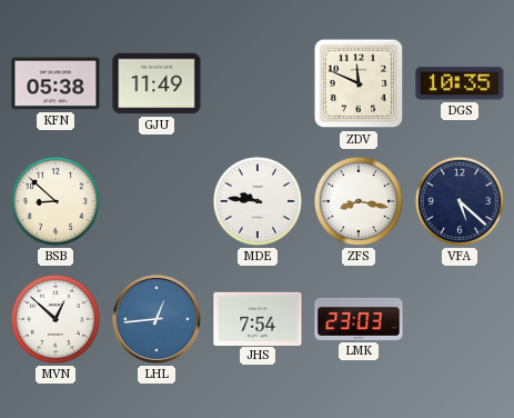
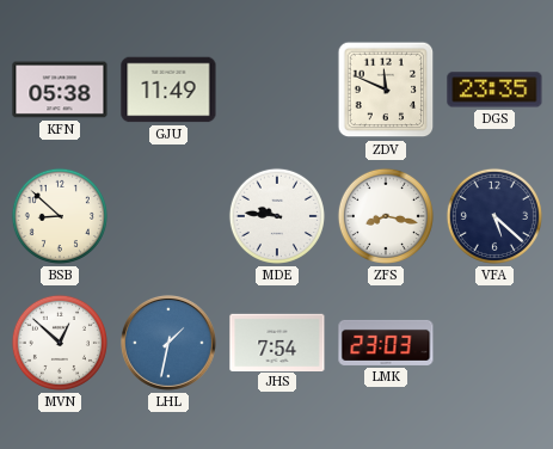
DGS: 10:35 -> 23:35
LHL: 12:44 -> 1:32
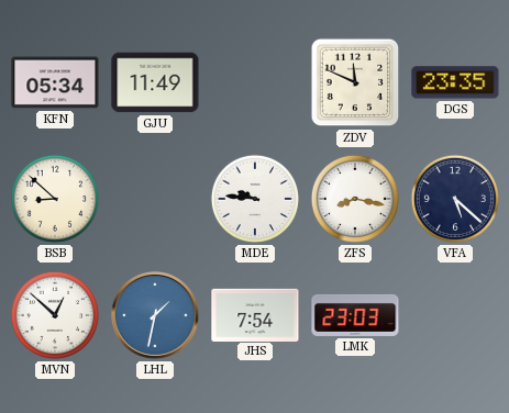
KFN: 05:38 -> 05:34
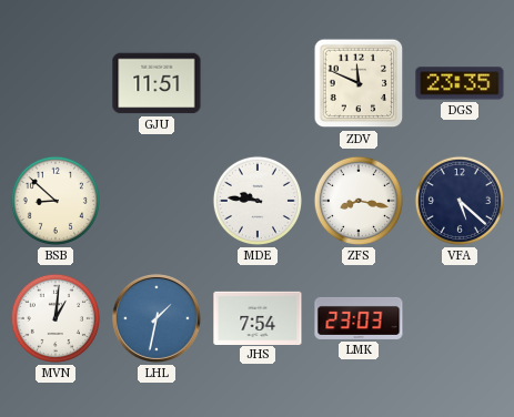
KFN: 05:34 -> none
GJU: 11:49 -> 11:51
MVN: 12:52 -> 1:01
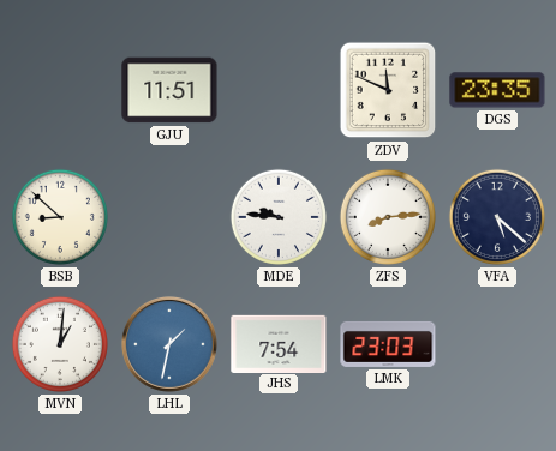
ZFS: 8:17 -> 8:14
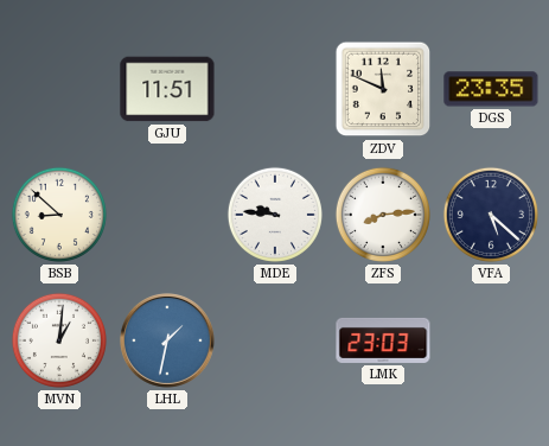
JHS: 7:54 -> none
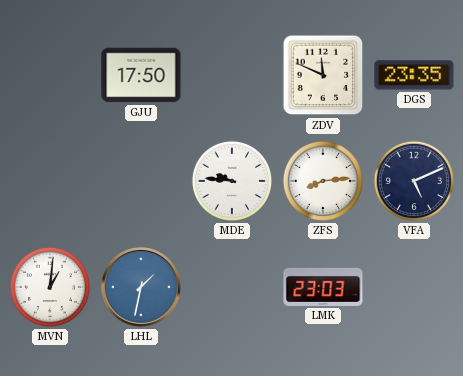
GJU: 11:51 -> 17:50
BSB: 8:52 -> none
VFA: 5:22 -> 5:11
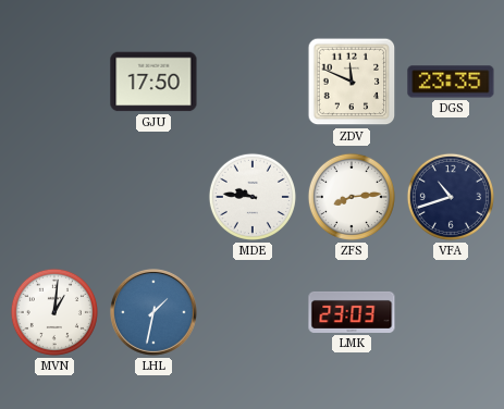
VFA: 5:11 -> 10:42
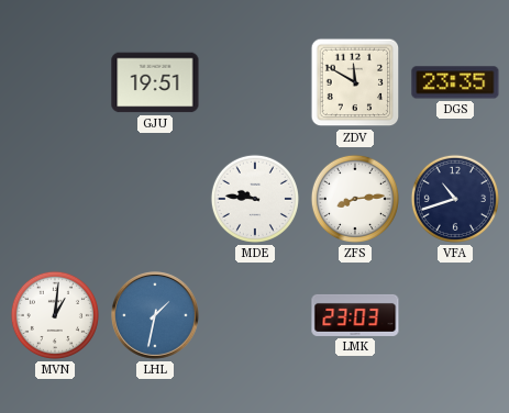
GJU: 17:50 -> 19:51
ZDV: 11:49 -> 11:50
